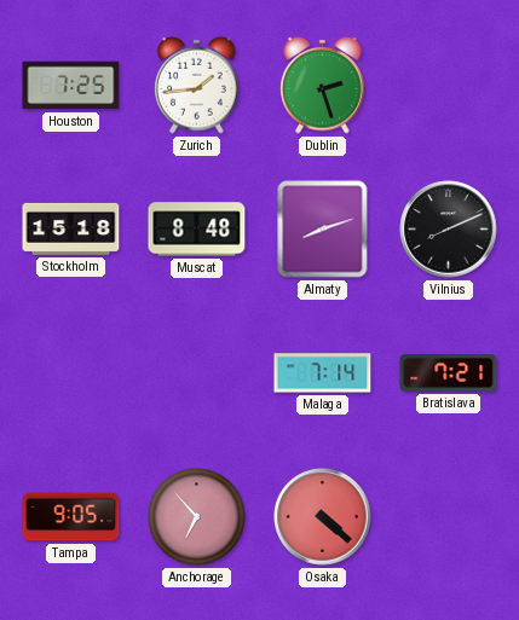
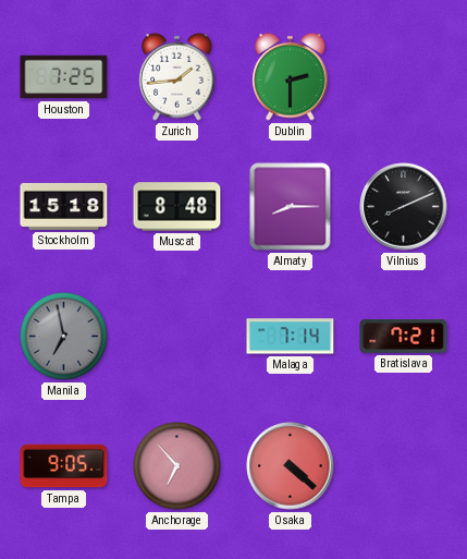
Dublin: 2:27 -> 2:30
Almaty: 8:12 -> 8:15
Manila: none -> 6:58
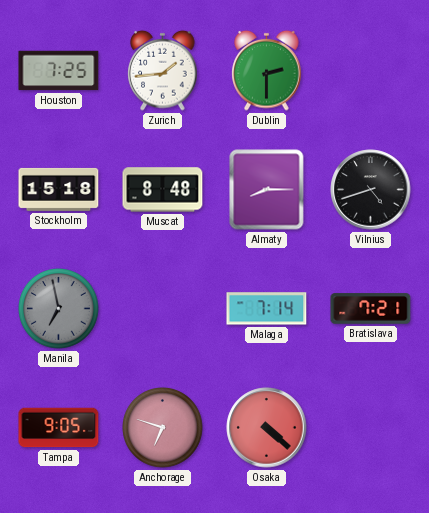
Vilnius: 8:11 -> 4:42
Anchorage: 6:53 -> 6:48
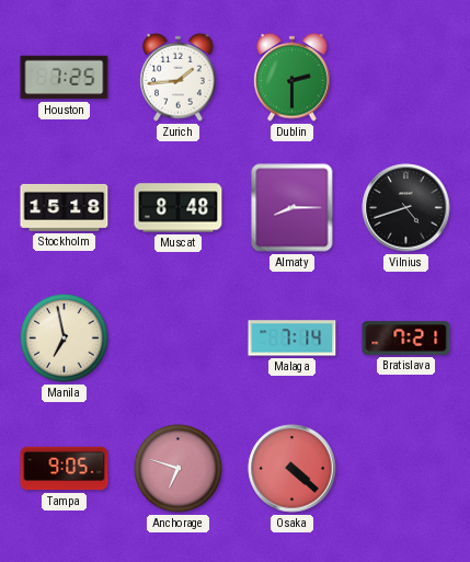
Manila dial: grey -> cream
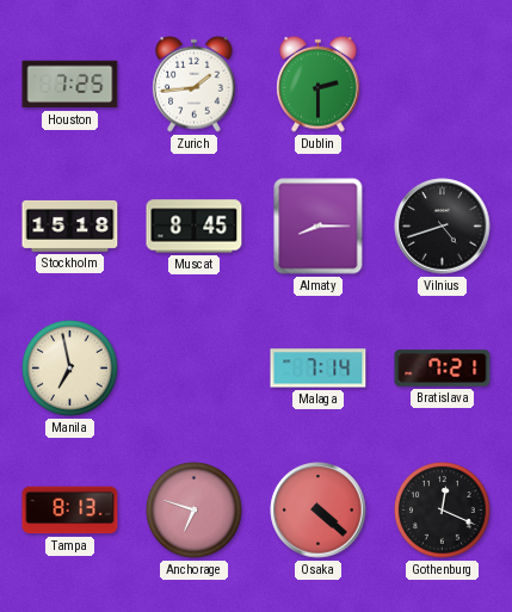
Muscat: 8:48 -> 8:45
Tampa: 9:05 -> 8:13
Gothenburg: none -> 12:19
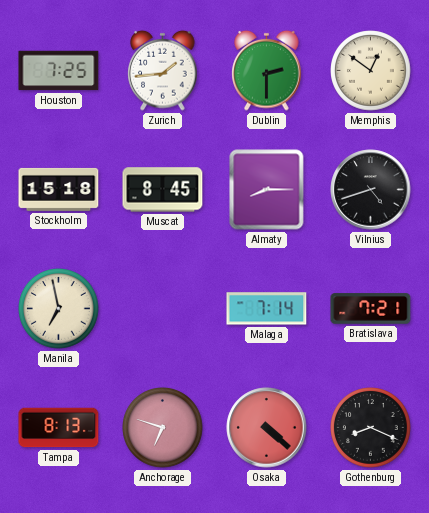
Memphis: none -> 12:51
Gothenburg: 12:19 -> 8:19
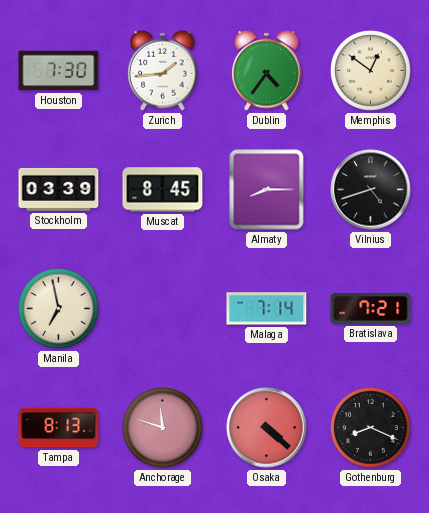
Houston: 7:25 -> 7:30
Dublin: 2:30 -> 4:36
Stockholm: 15:18 -> 03:39
Anchorage: 6:48 -> 11:48
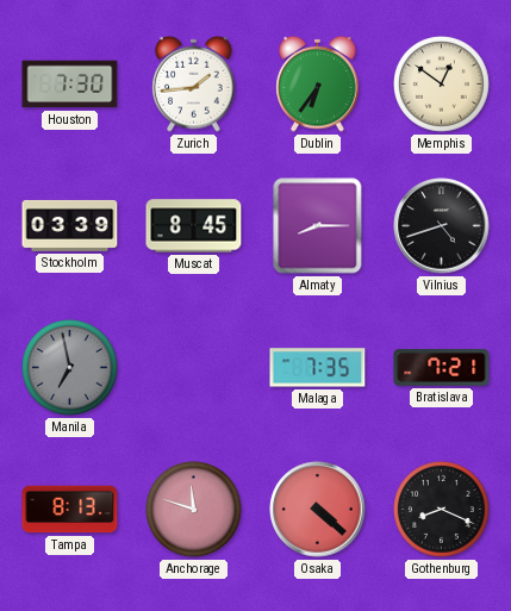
Dublin: 4:36 -> 6:36
Manila dial: cream -> grey
Malaga: 7:14 -> 7:35
